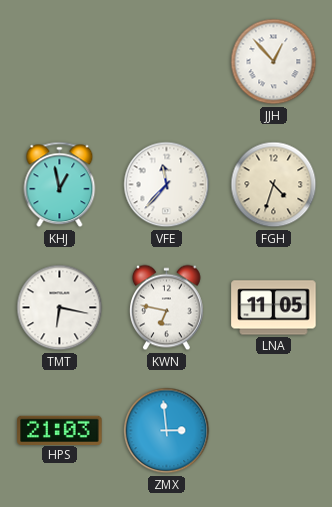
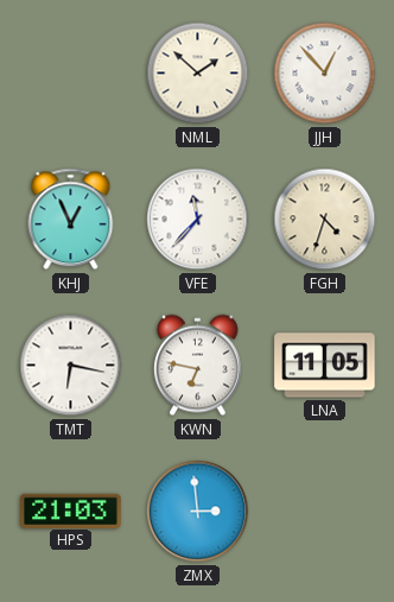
NML: none -> 1:52
KHJ: 12:58 -> 12:56
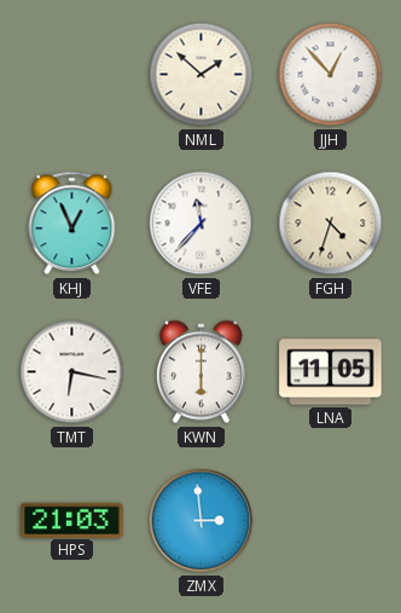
KWN: 6:47 -> 6:00
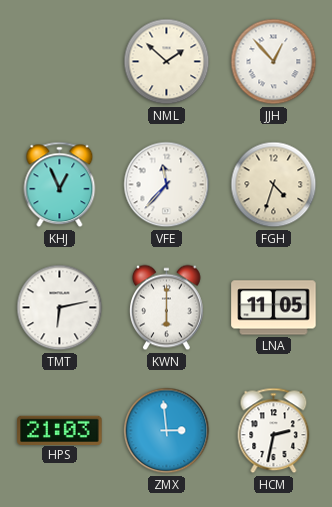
TMT: 6:17 -> 6:13
HCM: none -> 2:32
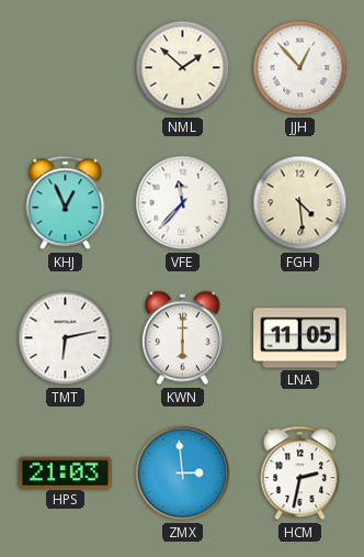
FGH: 4:33 -> 4:29
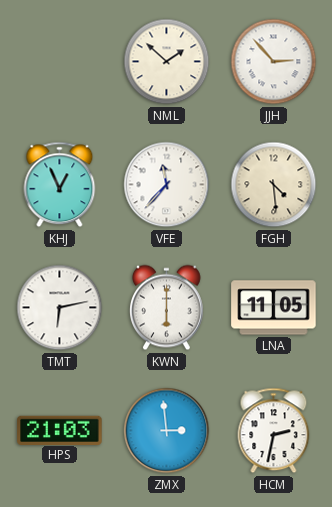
JJH: 12:53 -> 2:53
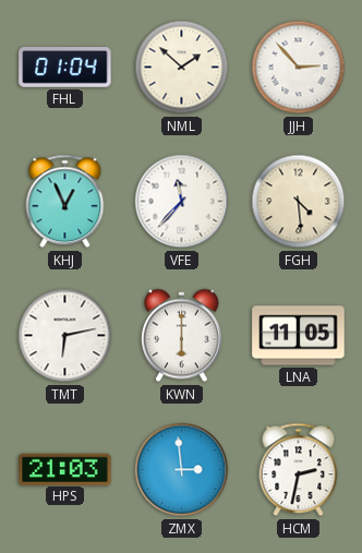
FHL: none -> 01:04
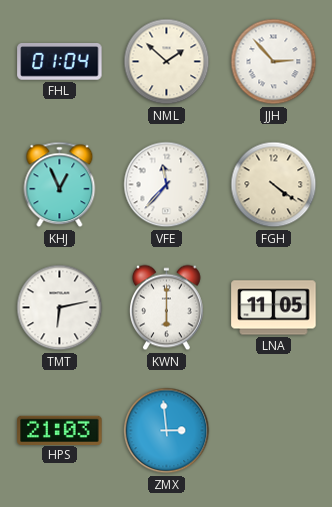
FGH: 4:29 -> 4:21
HCM: 2:32 -> none
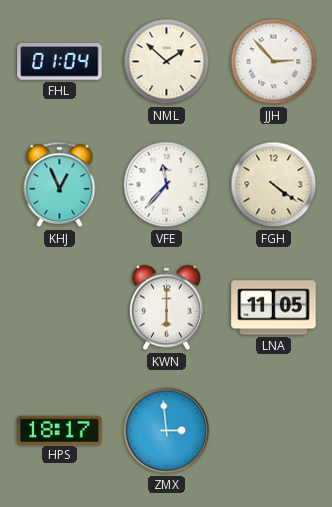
TMT: 6:13 -> none
HPS: 21:03 -> 18:17
